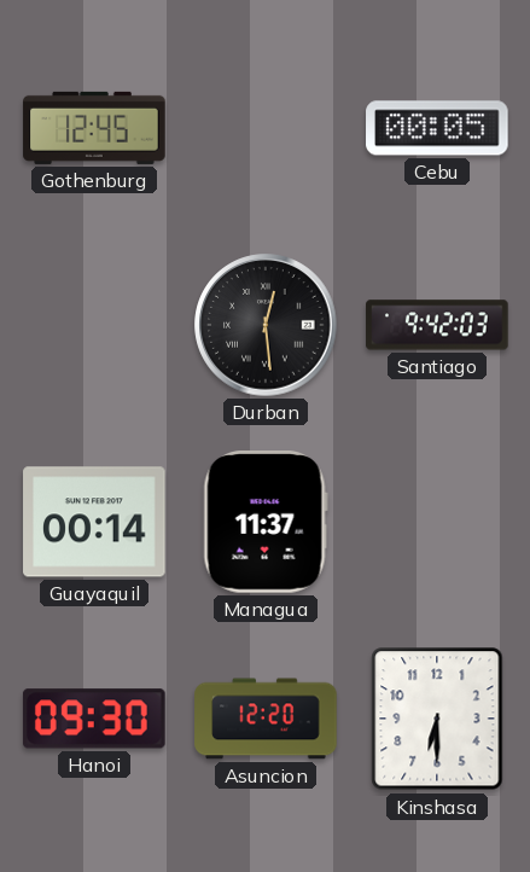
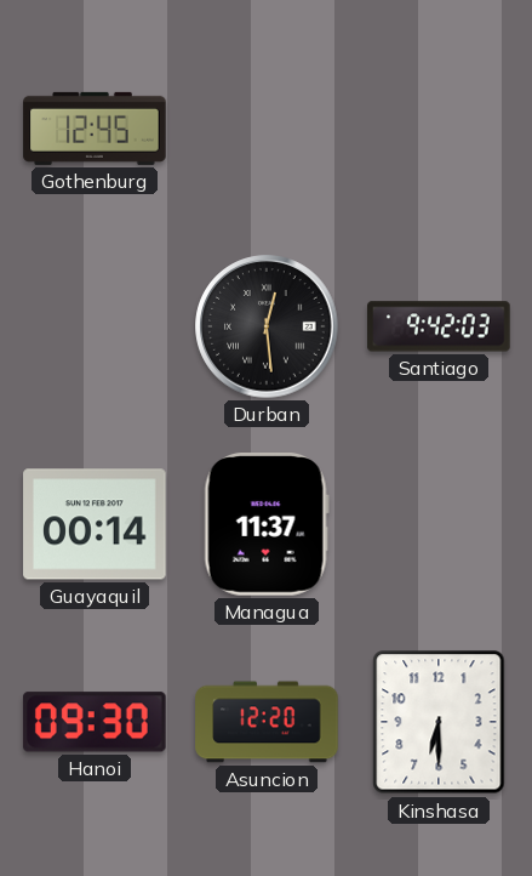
Cebu: 00:05 -> none
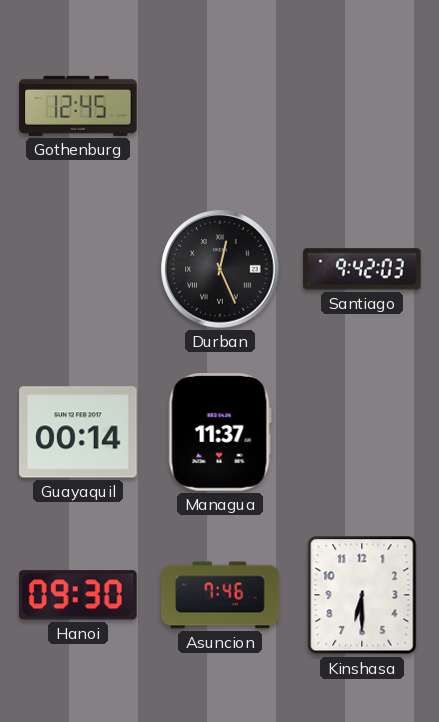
Durban: 12:29 -> 12:26
Asuncion: 12:20 -> 7:46
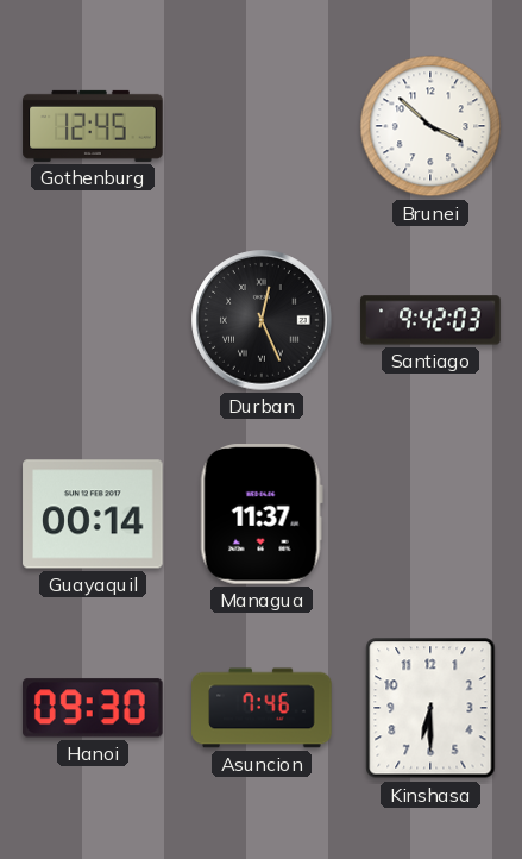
Brunei: none -> 3:52
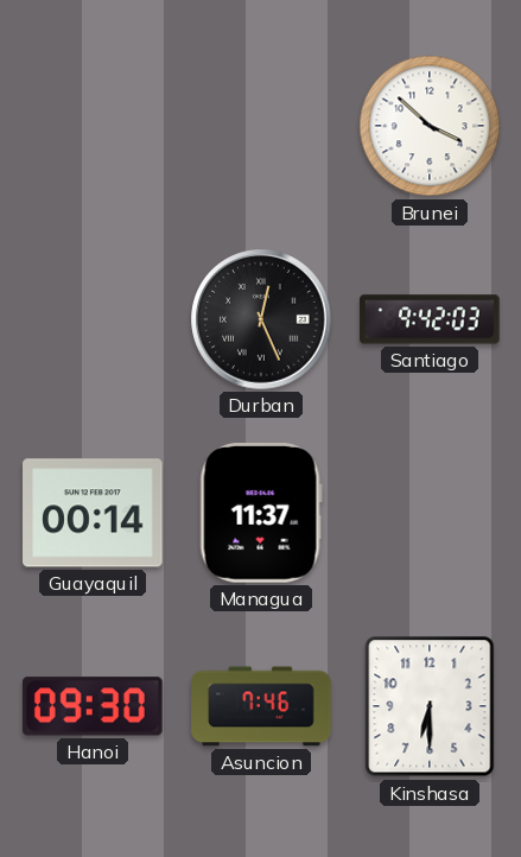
Gothenburg: 12:45 -> none
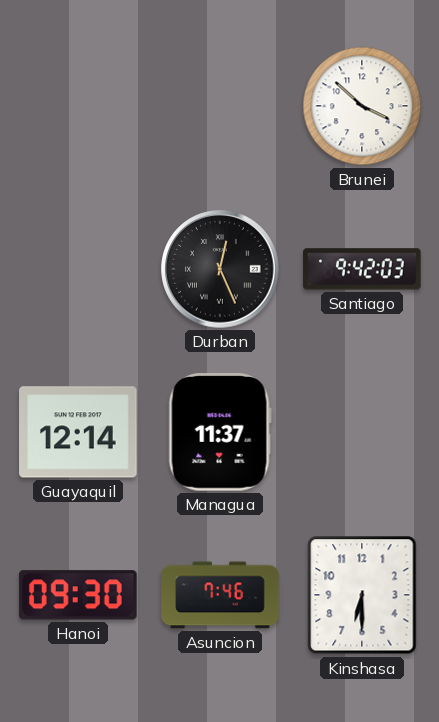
Guayaquil: 00:14 -> 12:14
